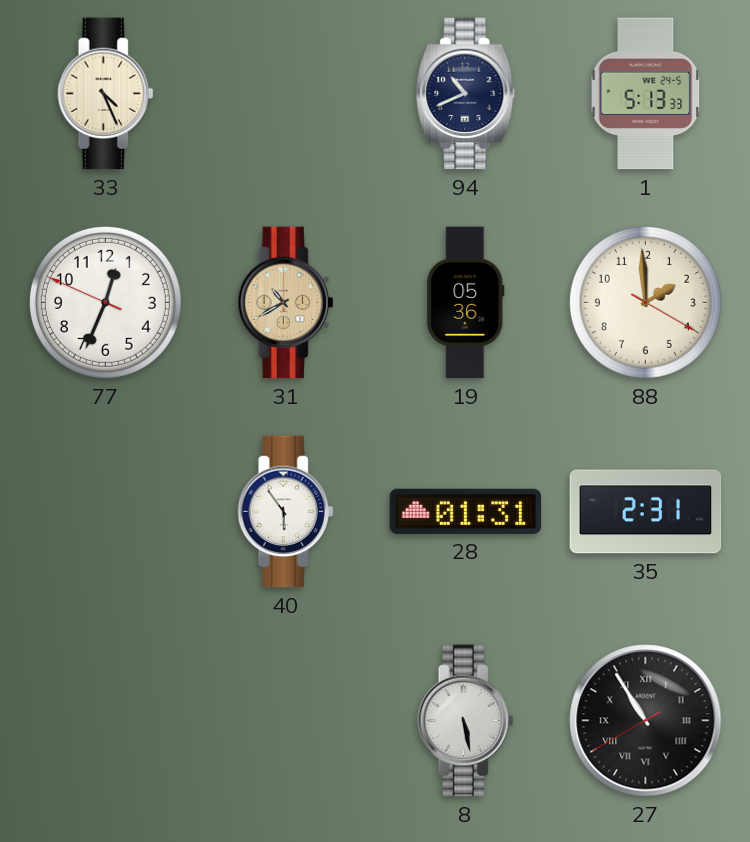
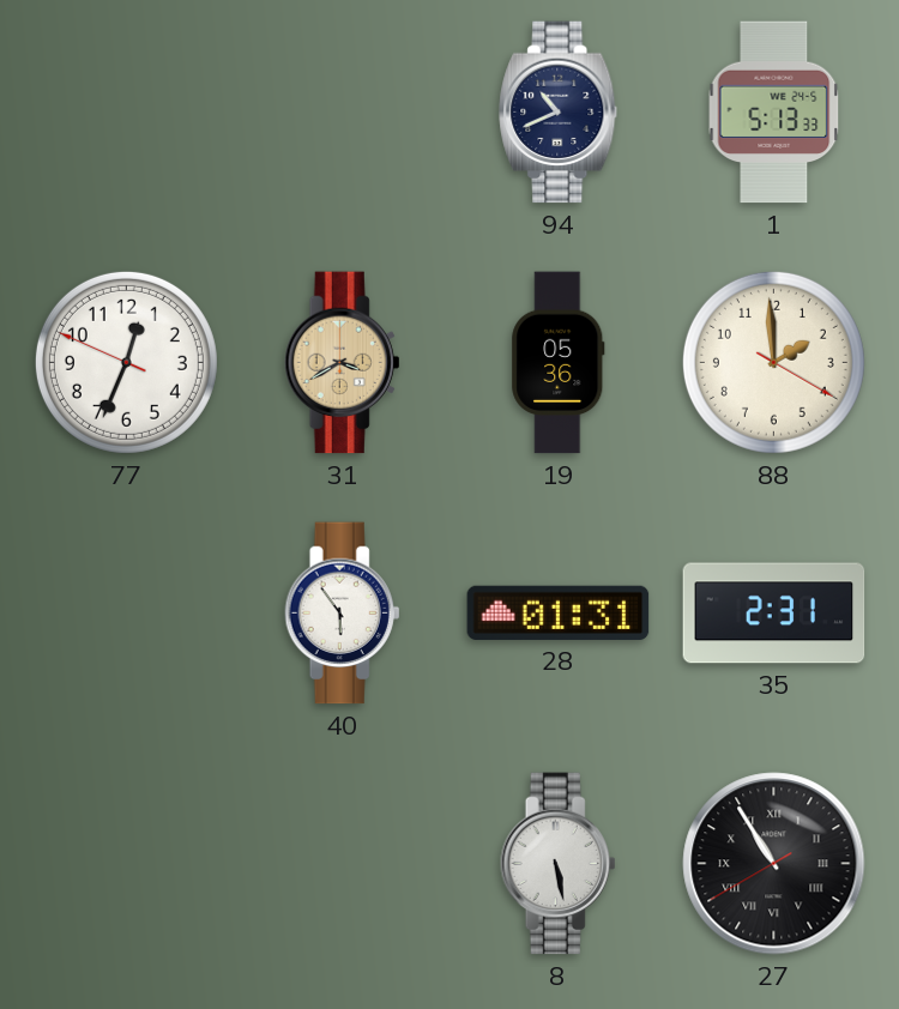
33: 4:26 -> none
31: 10:40 -> 3:40
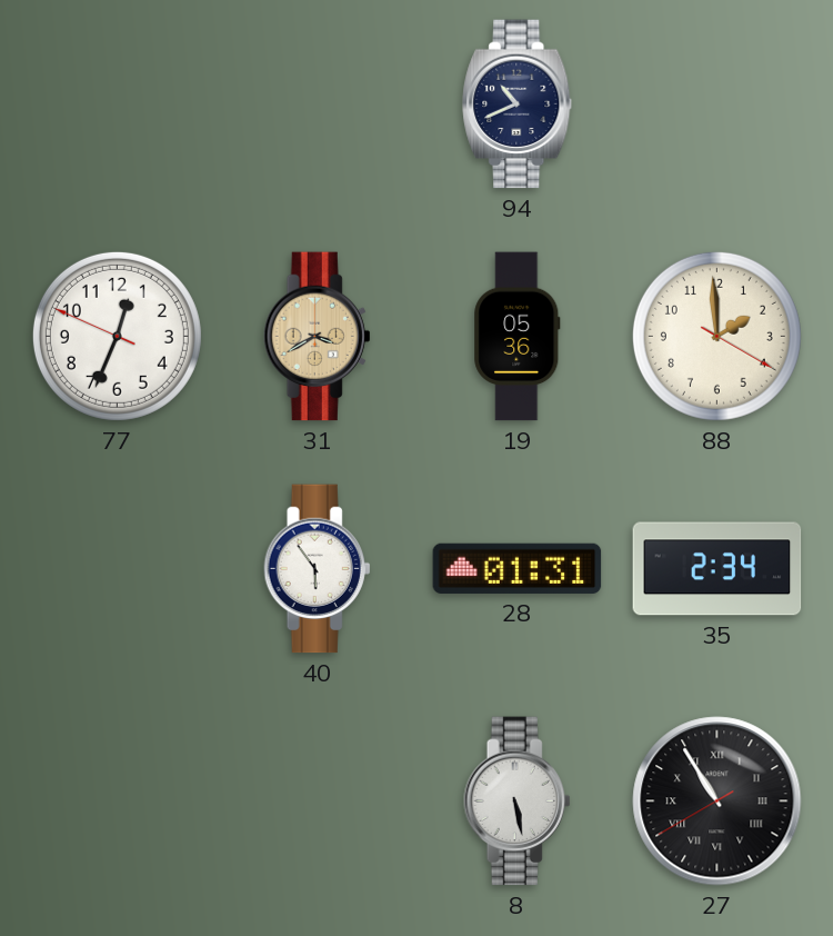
1: 5:13 -> none
35: 2:31 -> 2:34
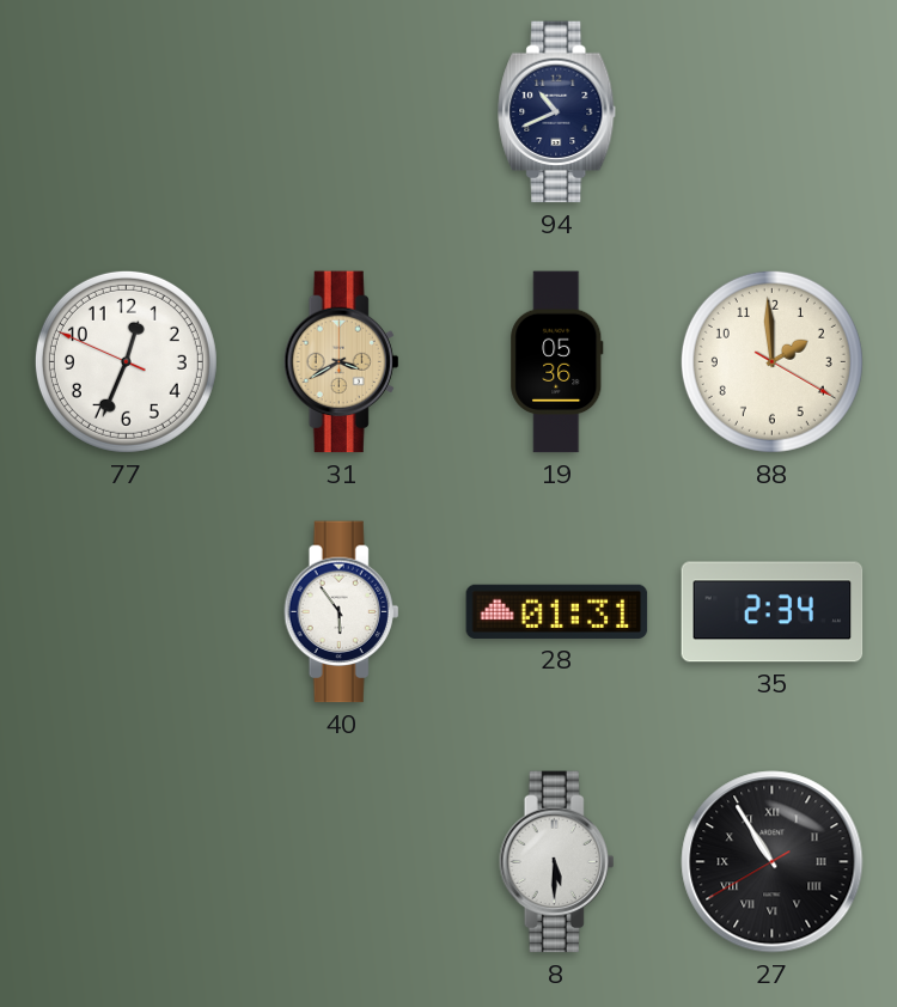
8: 5:28 -> 5:30
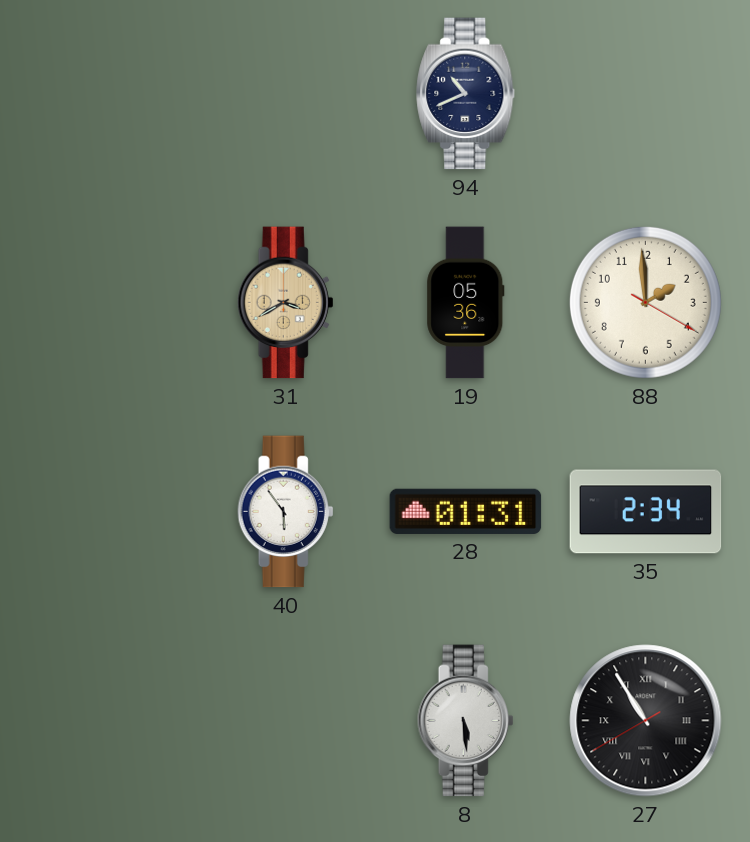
77: 12:33 -> none
8: 5:30 -> 5:29
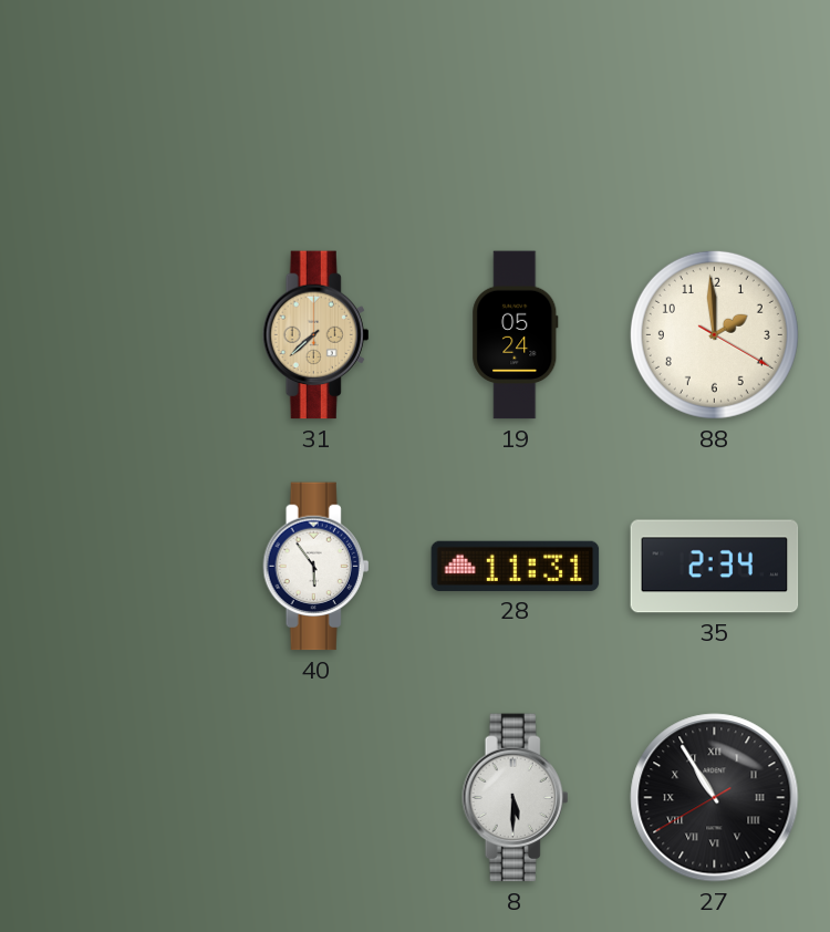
94: 10:41 -> none
31: 3:40 -> 7:38
19: 05:36 -> 05:24
28: 01:31 -> 11:31
8: 5:29 -> 5:30
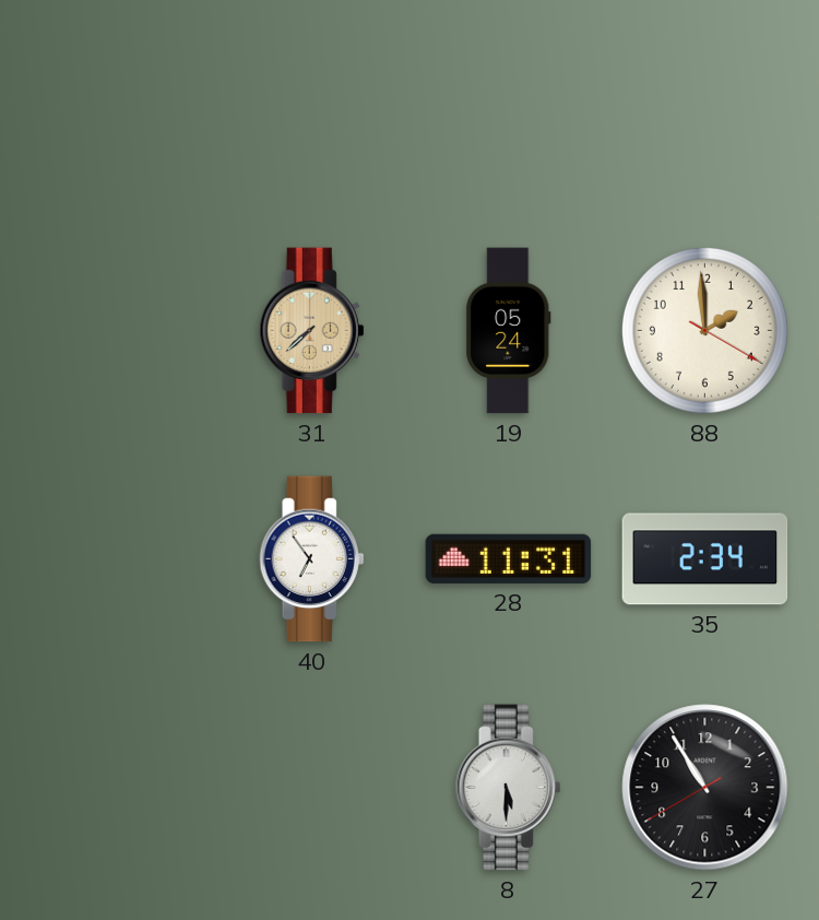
40: 5:54 -> 6:54
27 numerals: Roman -> Arabic
